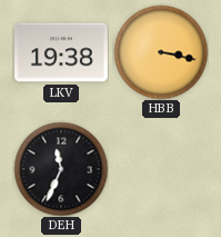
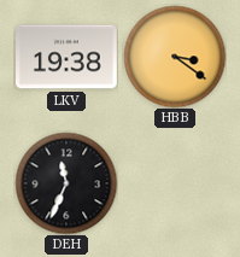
HBB: 3:17 -> 3:21
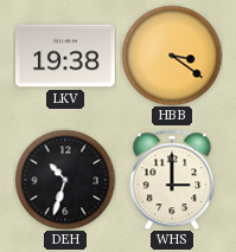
DEH: 11:34 -> 10:33
WHS: none -> 3:00
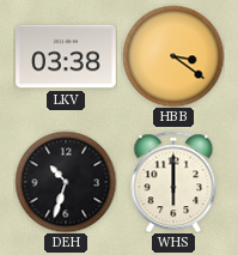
LKV: 19:38 -> 03:38
WHS: 3:00 -> 6:00
